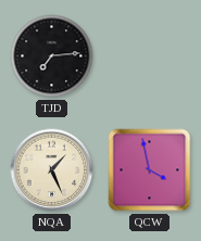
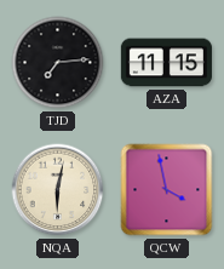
AZA: none -> 11:15
NQA: 1:26 -> 6:02
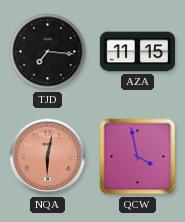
TJD: 7:14 -> 7:16
NQA dial: cream -> salmon
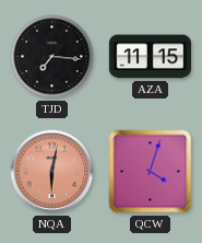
QCW: 3:58 -> 4:03
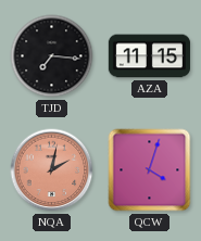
NQA: 6:02 -> 2:02
